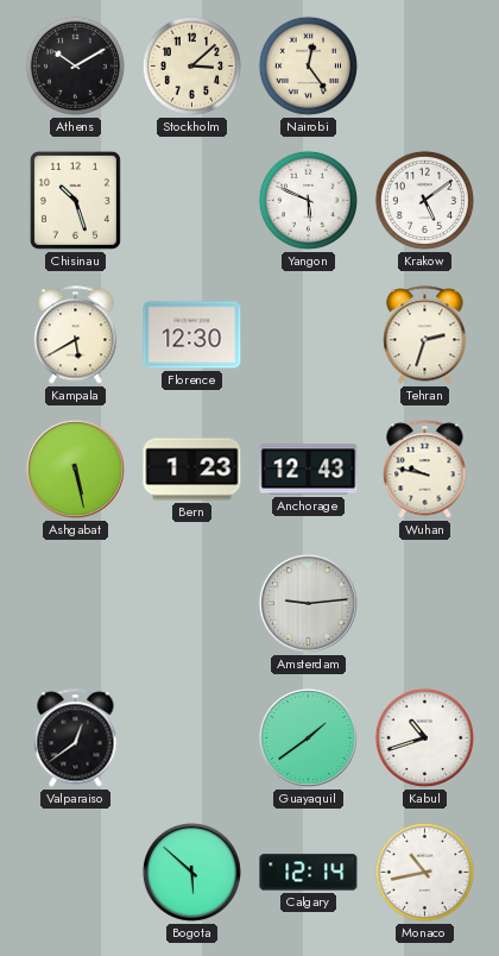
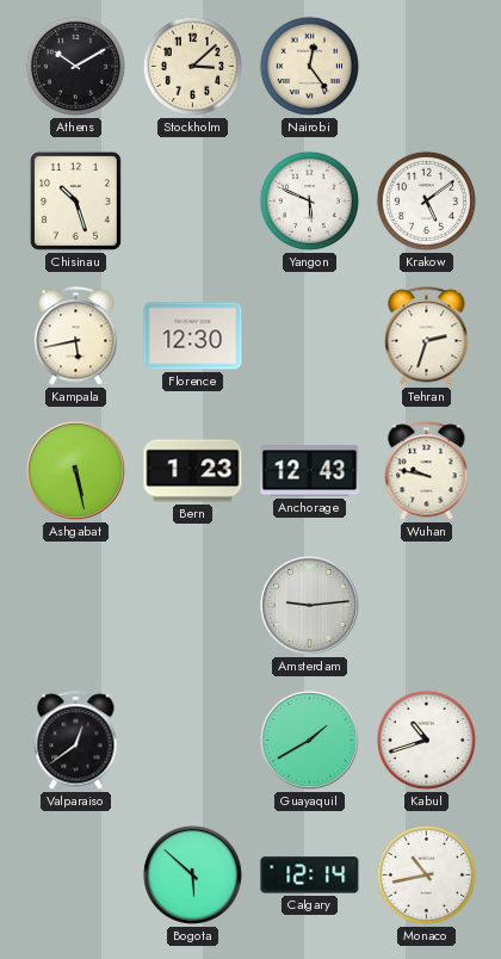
Kampala: 5:40 -> 5:43
Guayaquil: 1:39 -> 1:40
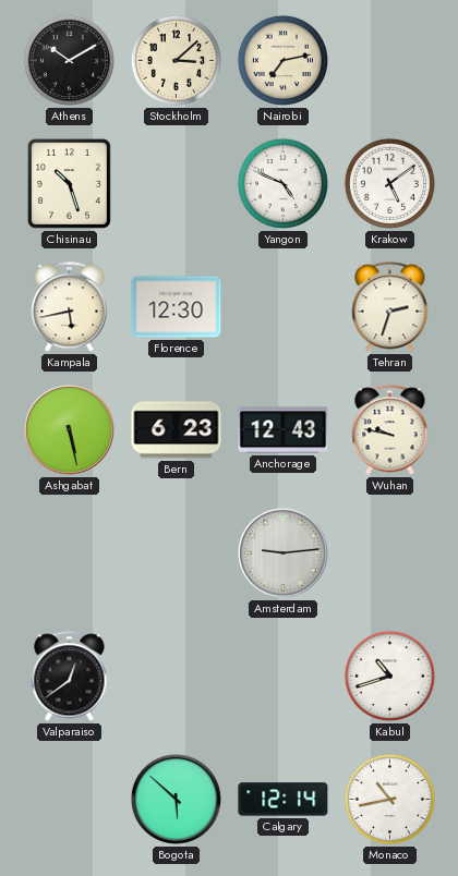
Nairobi: 12:24 -> 7:13
Yangon: 5:49 -> 4:49
Bern: 1:23 -> 6:23
Guayaquil: 1:40 -> none
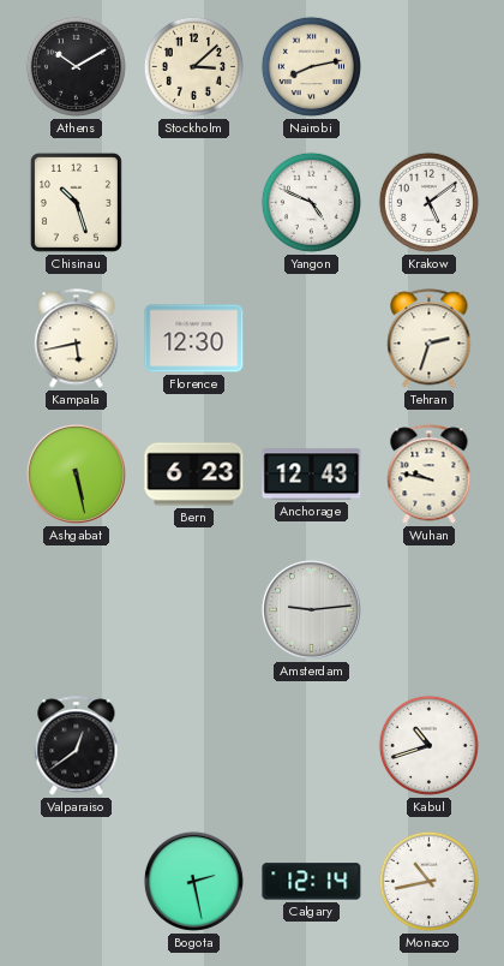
Nairobi: 7:13 -> 8:13
Bogota: 5:52 -> 2:28
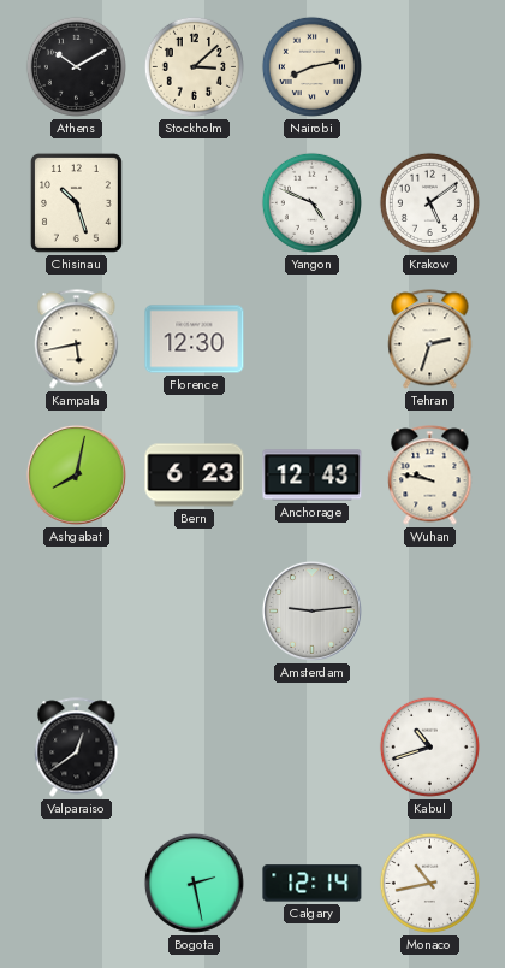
Ashgabat: 5:28 -> 8:02
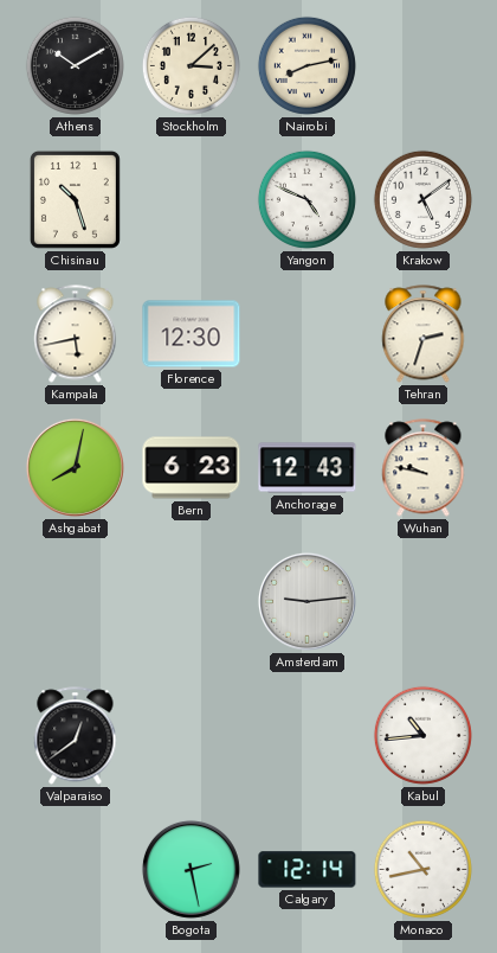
Kabul: 10:42 -> 10:44
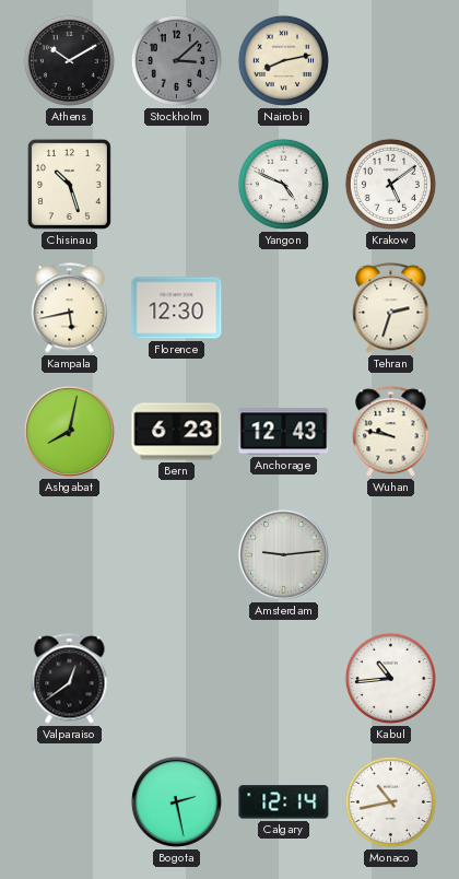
Stockholm dial: cream -> grey
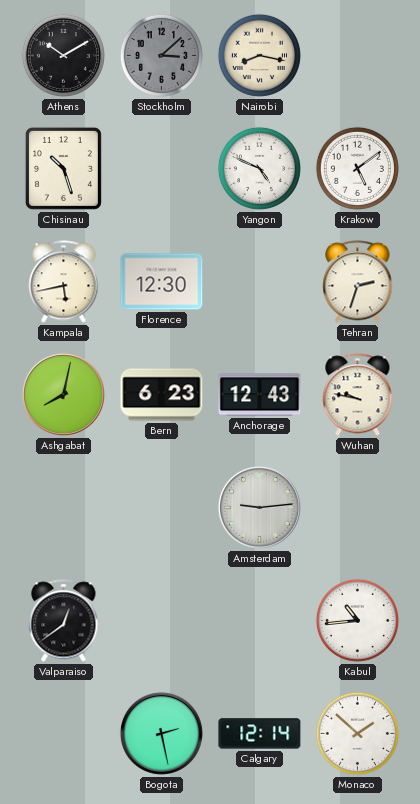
Nairobi: 8:13 -> 8:17
Monaco: 10:43 -> 1:52
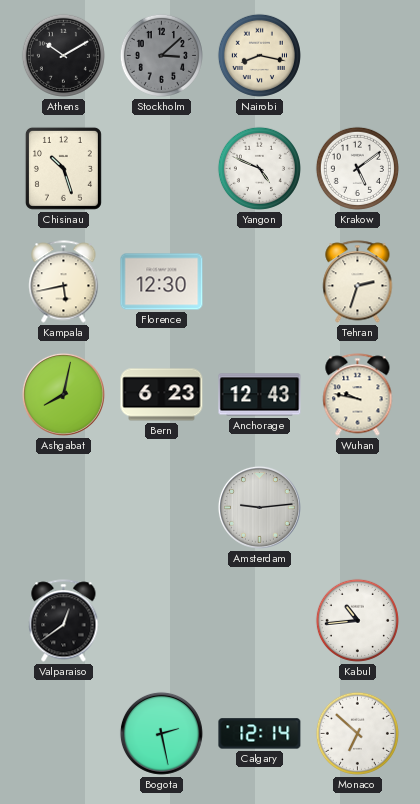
Monaco: 1:52 -> 6:52
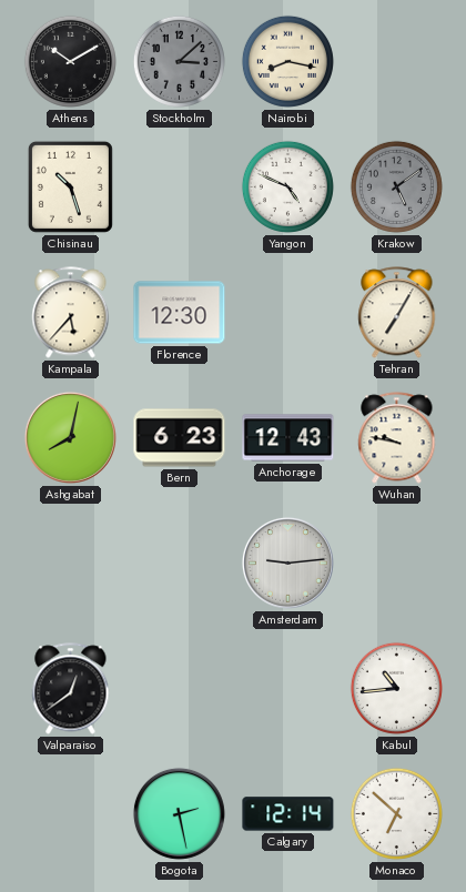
Krakow dial: white -> grey
Kampala: 5:43 -> 5:37
Tehran: 2:33 -> 7:05
